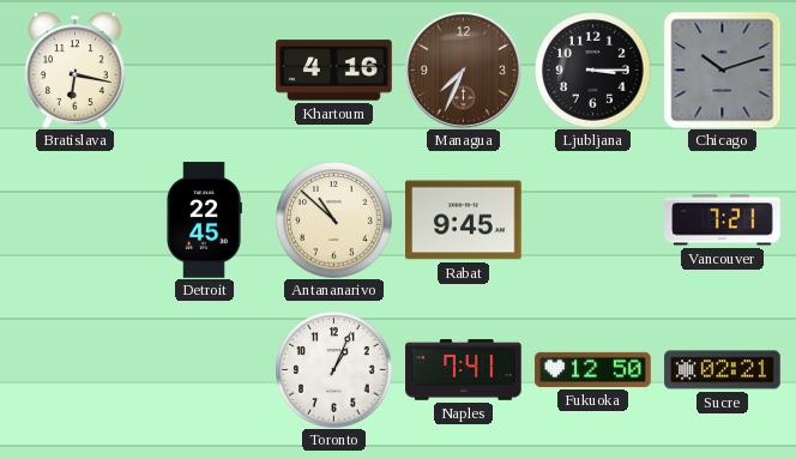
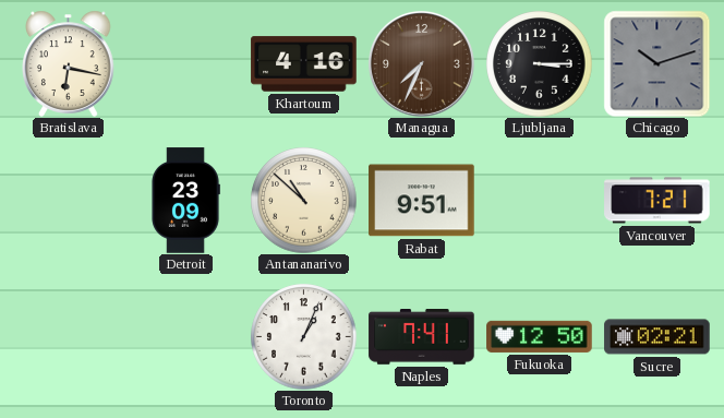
Detroit: 22:45 -> 23:09
Rabat: 9:45 -> 9:51
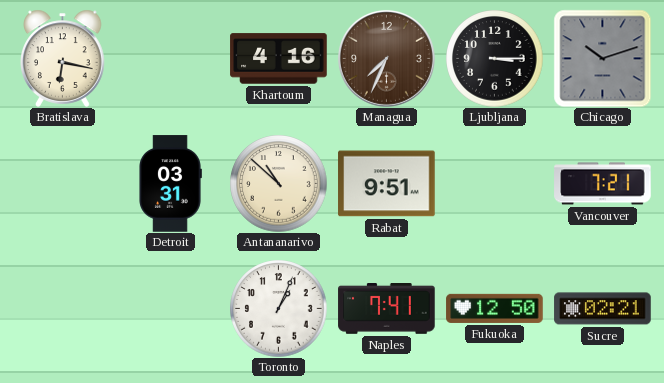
Detroit: 23:09 -> 03:31
